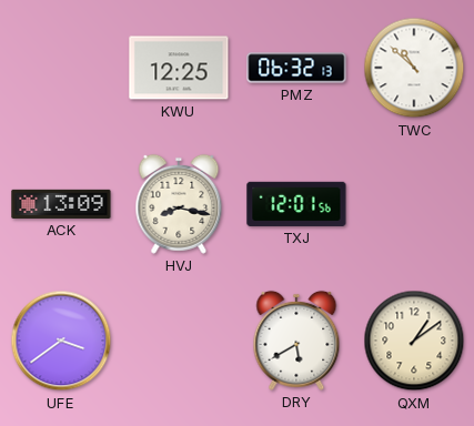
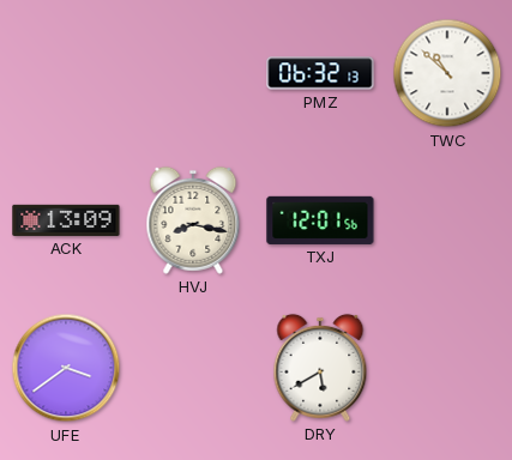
KWU: 12:25 -> none
QXM: 1:09 -> none
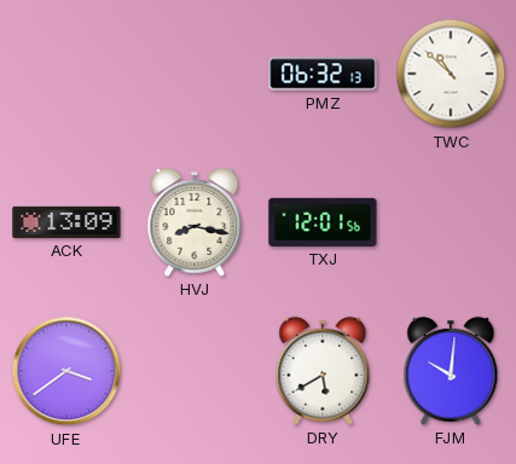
FJM: none -> 10:01
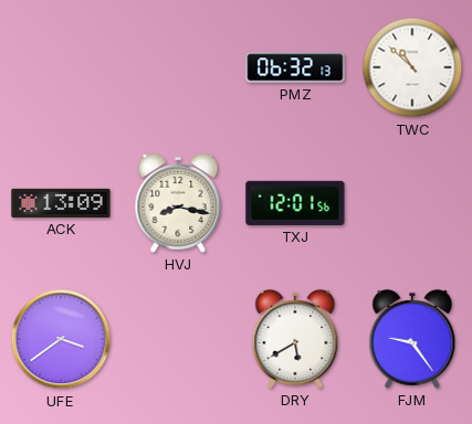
FJM: 10:01 -> 9:24
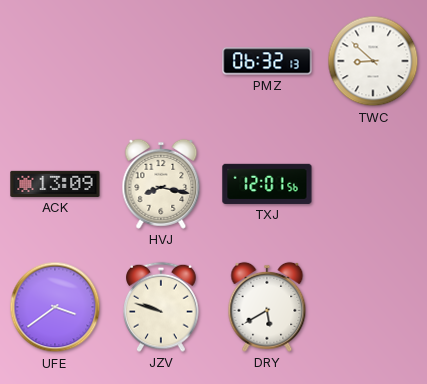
TWC: 10:52 -> 8:52
JZV: none -> 9:48
FJM: 9:24 -> none
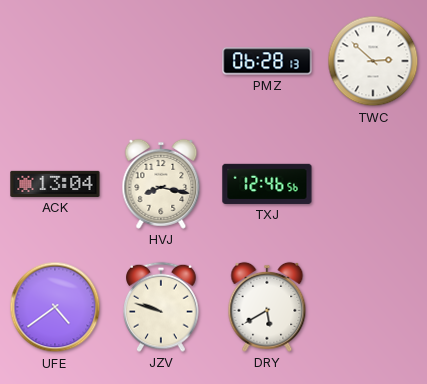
PMZ: 06:32 -> 06:28
TWC: 8:52 -> 2:52
ACK: 13:09 -> 13:04
TXJ: 12:01 -> 12:46
UFE: 3:39 -> 4:39
